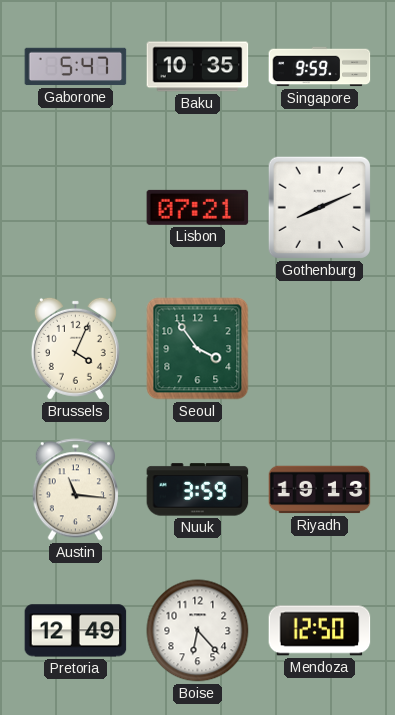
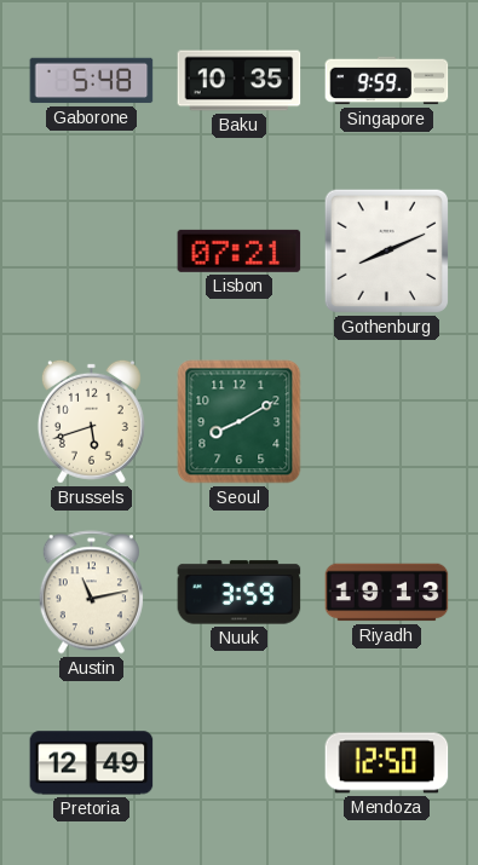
Gaborone: 5:47 -> 5:48
Brussels: 4:04 -> 5:42
Seoul: 3:54 -> 8:10
Austin: 11:16 -> 11:13
Boise: 6:23 -> none
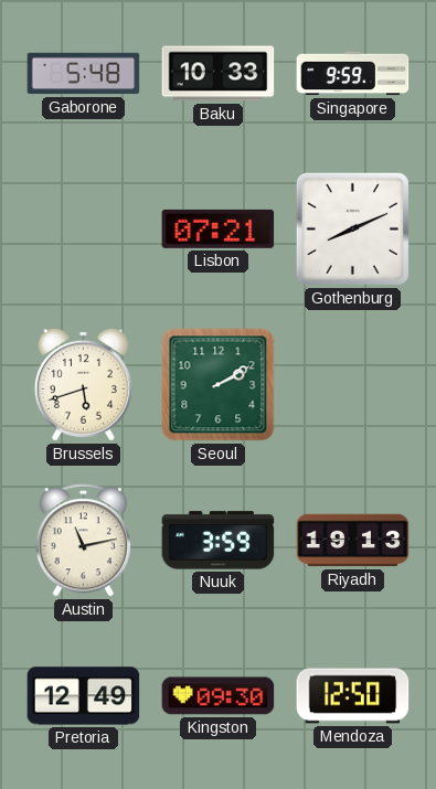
Baku: 10:35 -> 10:33
Seoul: 8:10 -> 2:10
Kingston: none -> 09:30
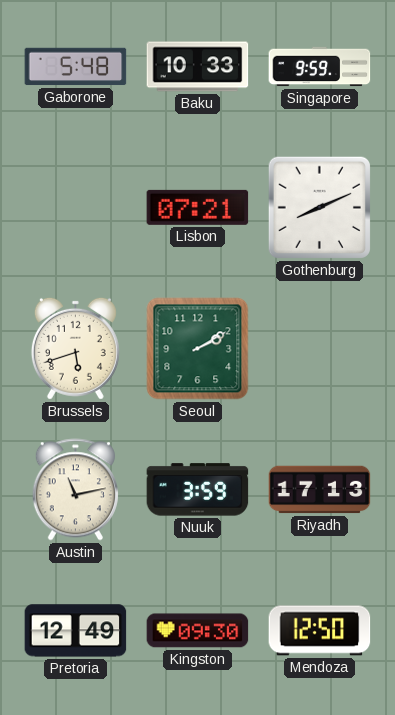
Riyadh: 19:13 -> 17:13
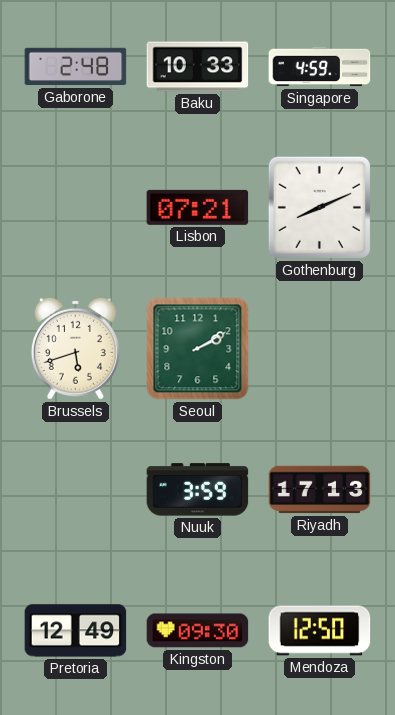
Gaborone: 5:48 -> 2:48
Singapore: 9:59 -> 4:59
Austin: 11:13 -> none
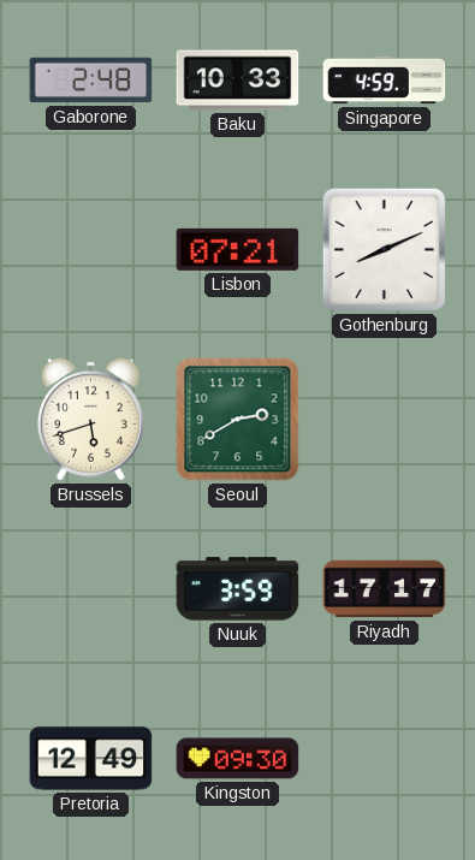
Seoul: 2:10 -> 2:40
Riyadh: 17:13 -> 17:17
Mendoza: 12:50 -> none
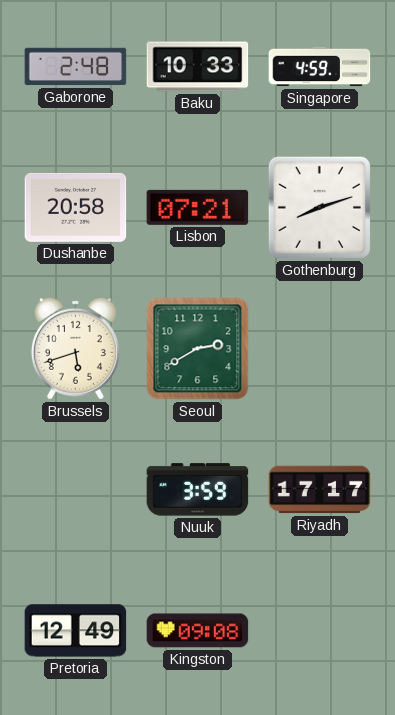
Dushanbe: none -> 20:58
Gothenburg: 8:11 -> 8:12
Kingston: 09:30 -> 09:08
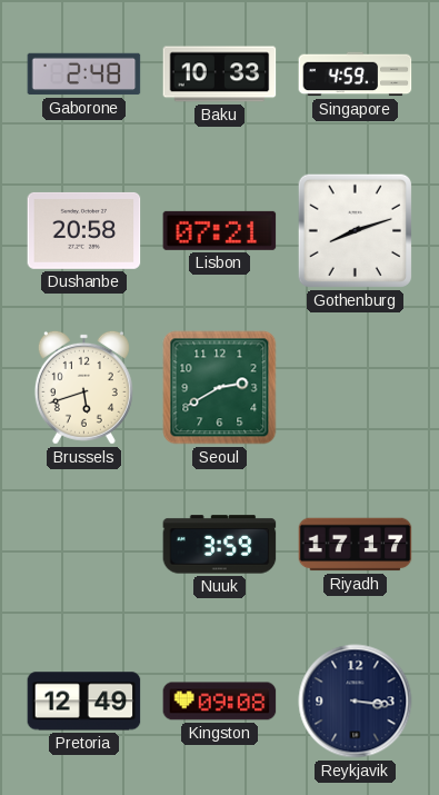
Reykjavik: none -> 3:16
